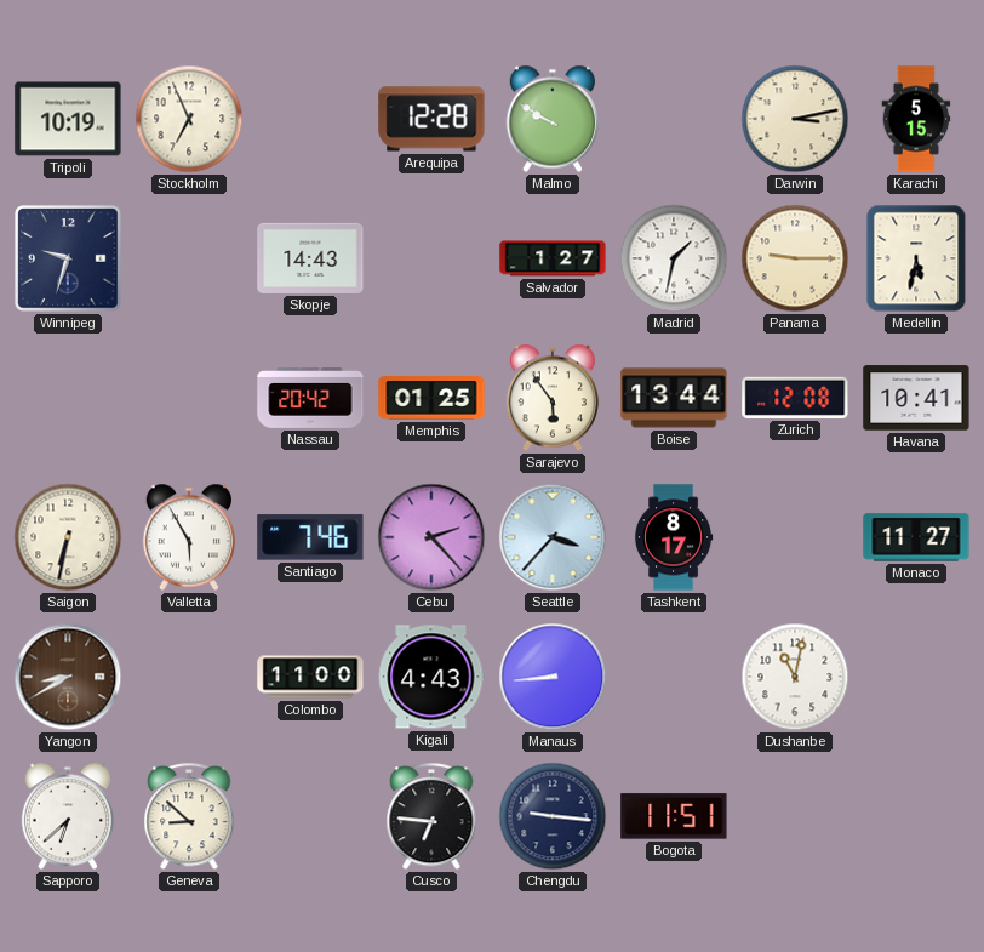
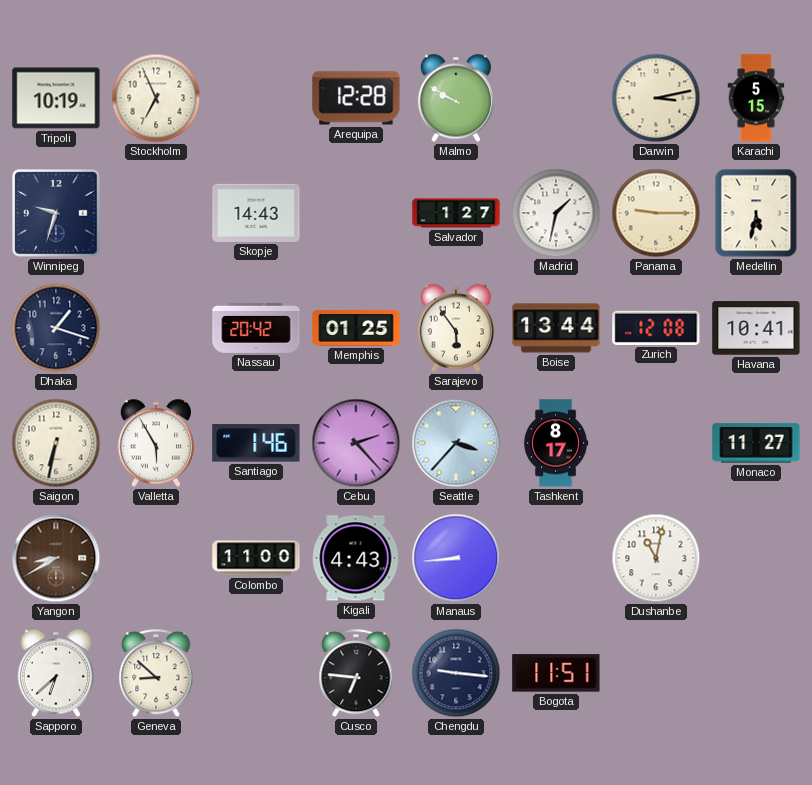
Dhaka: none -> 1:18
Santiago: 7:46 -> 1:46
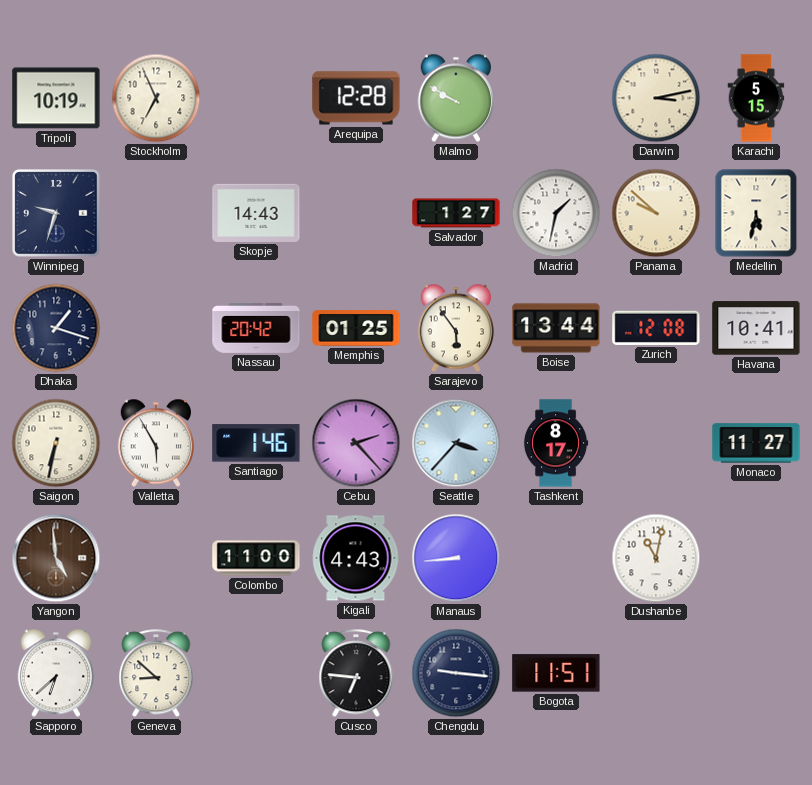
Panama: 9:15 -> 9:52
Yangon: 8:40 -> 4:59
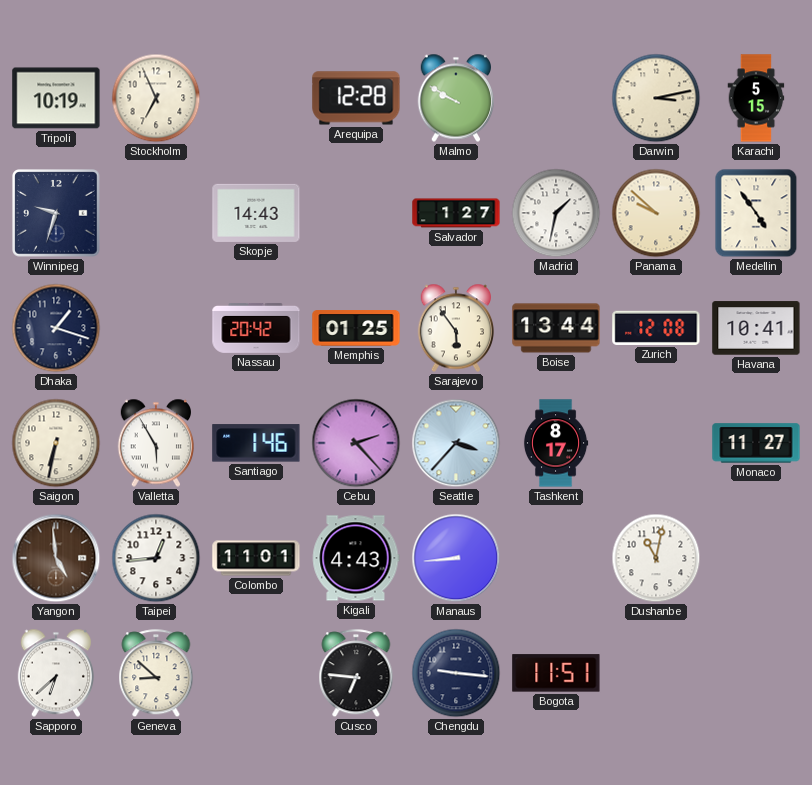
Medellin: 5:32 -> 4:54
Taipei: none -> 12:44
Colombo: 11:00 -> 11:01
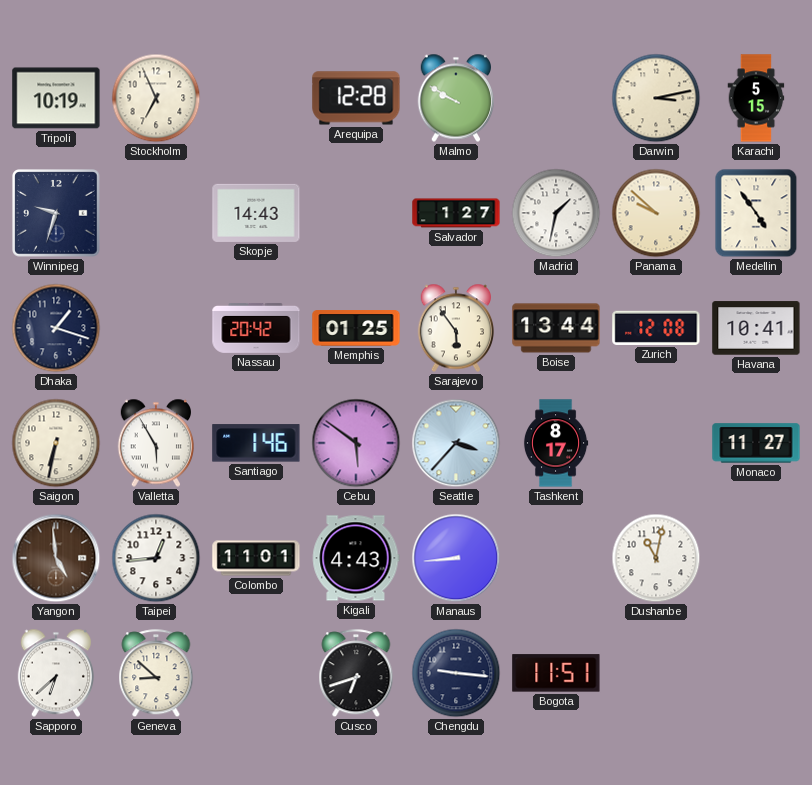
Cebu: 2:23 -> 5:51
Cusco: 6:46 -> 6:42
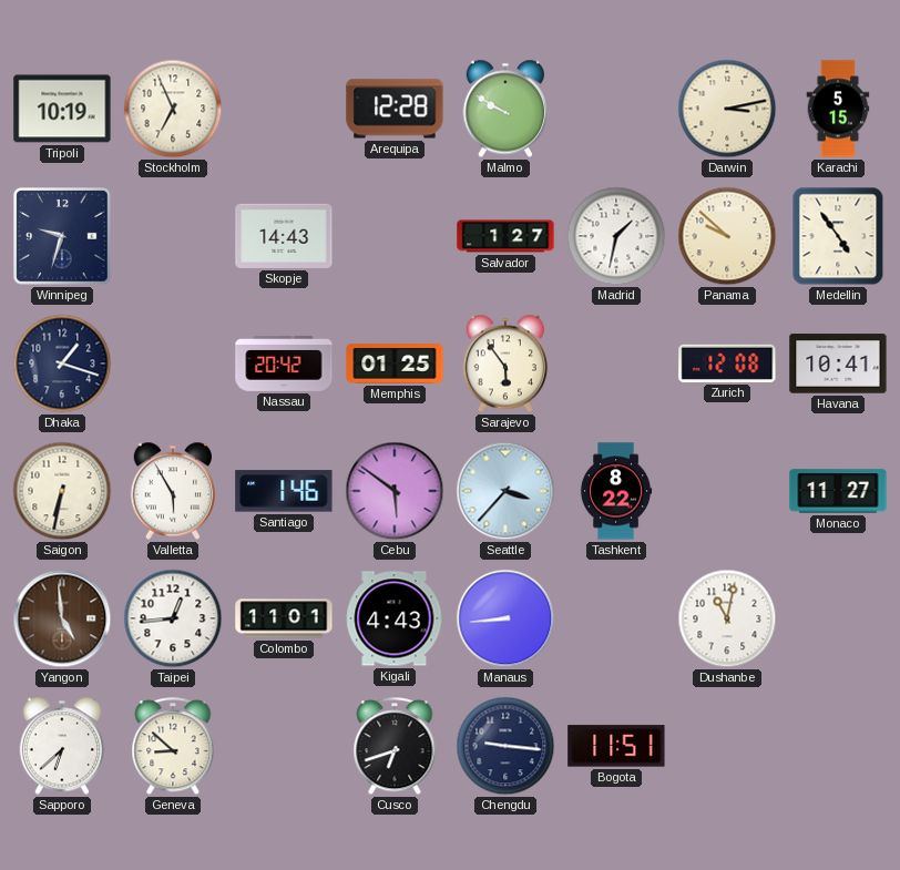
Boise: 13:44 -> none
Tashkent: 8:17 -> 8:22
